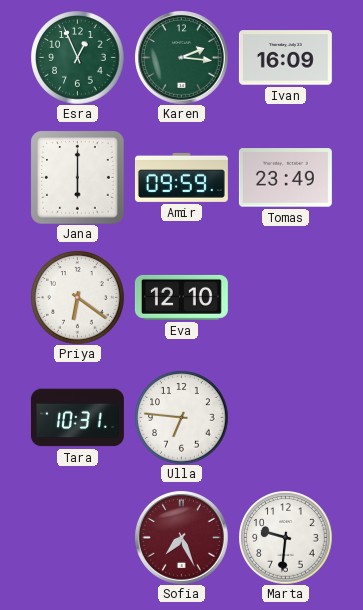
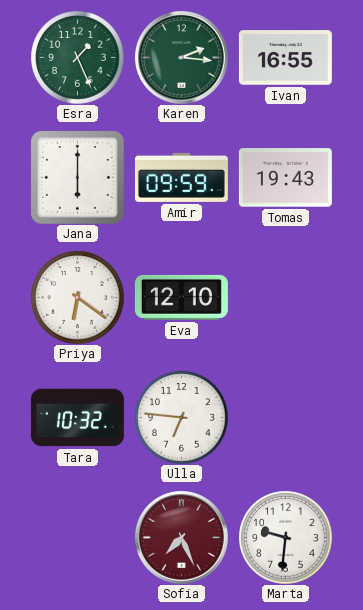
Esra: 12:56 -> 1:26
Ivan: 16:09 -> 16:55
Tomas: 23:49 -> 19:43
Tara: 10:31 -> 10:32
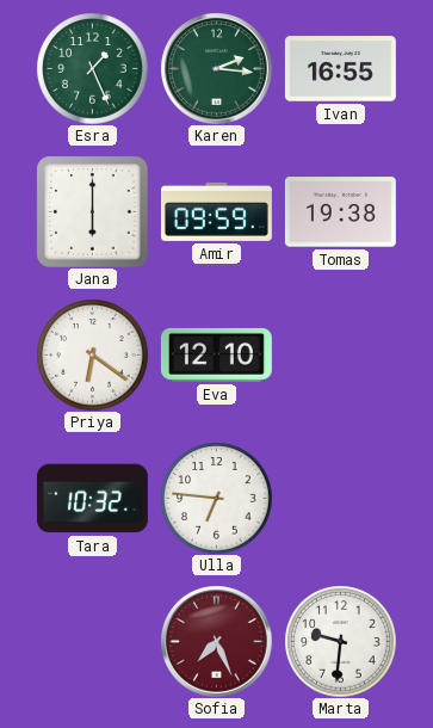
Tomas: 19:43 -> 19:38
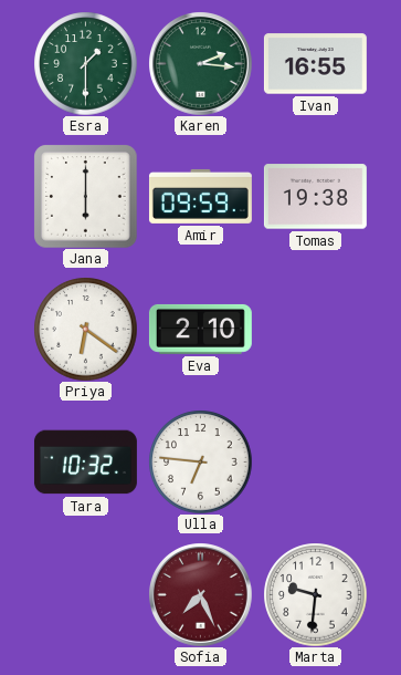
Esra: 1:26 -> 1:30
Eva: 12:10 -> 2:10
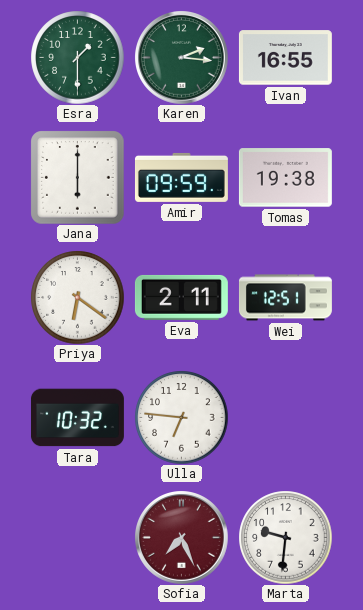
Eva: 2:10 -> 2:11
Wei: none -> 12:51
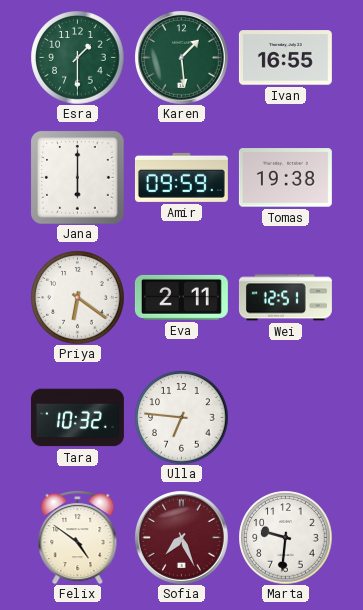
Karen: 2:16 -> 1:29
Felix: none -> 4:51
